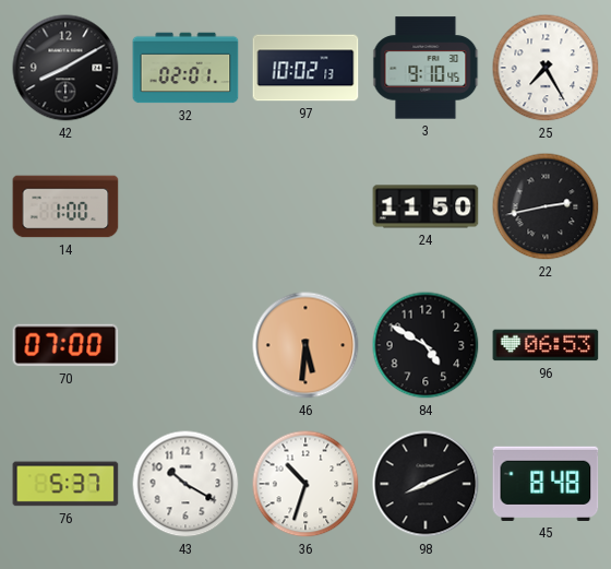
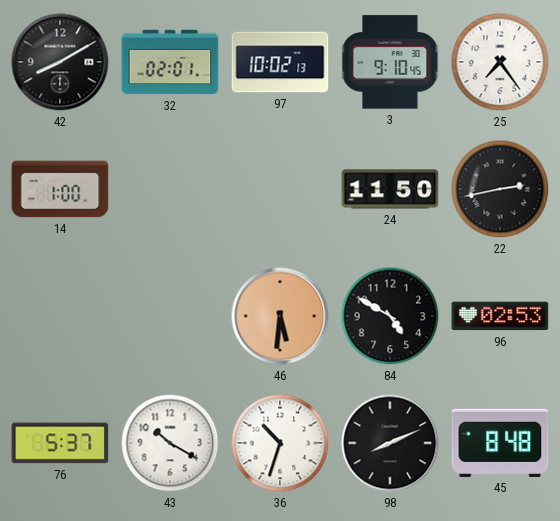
25: 7:25 -> 7:24
70: 07:00 -> none
96: 06:53 -> 02:53
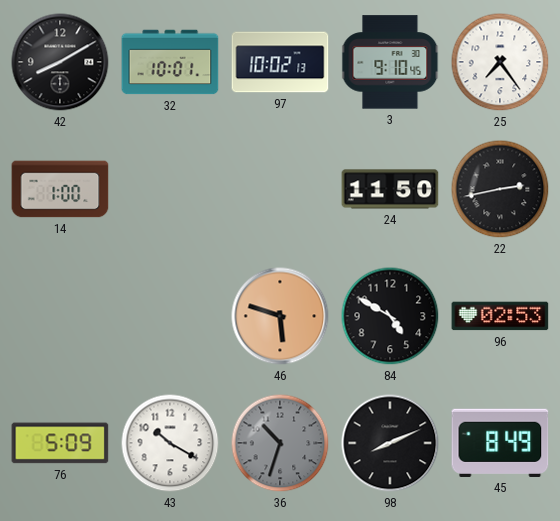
32: 02:01 -> 10:01
46: 5:31 -> 5:48
76: 5:37 -> 5:09
36 dial: white -> grey
45: 8:48 -> 8:49
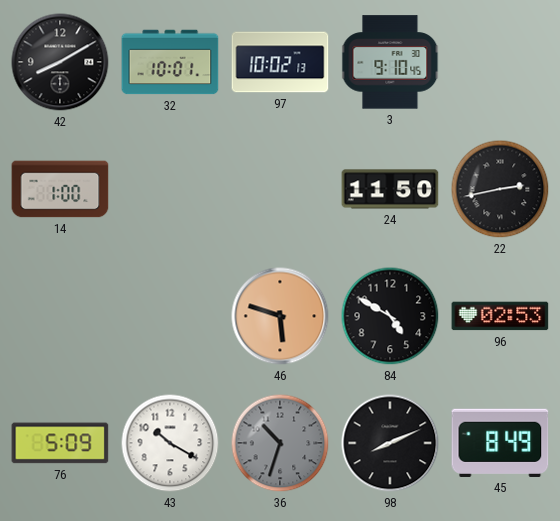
25: 7:24 -> none
